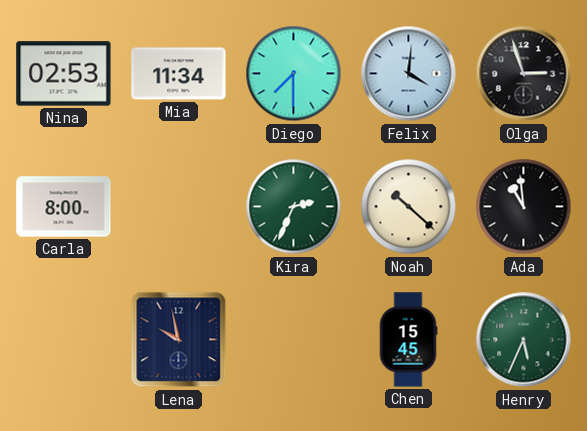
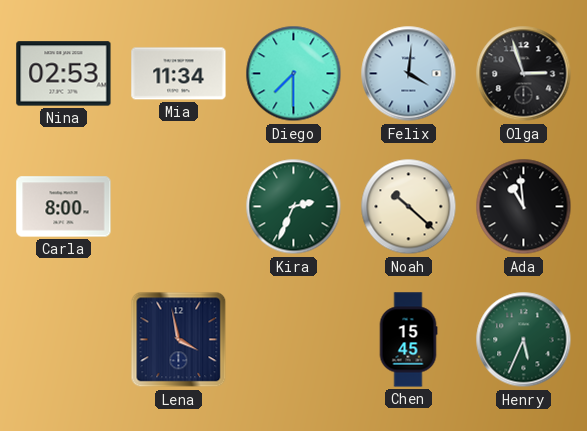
Lena: 9:58 -> 3:58
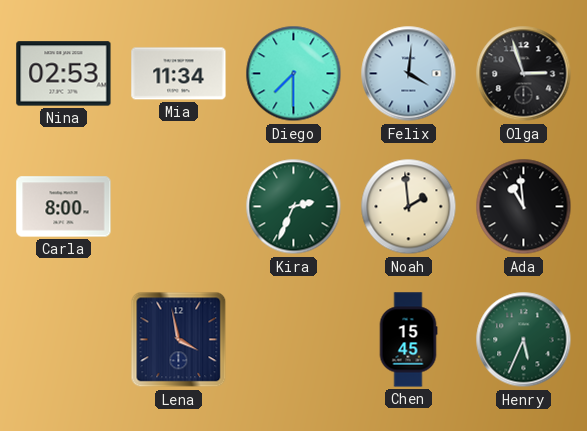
Noah: 10:22 -> 1:59
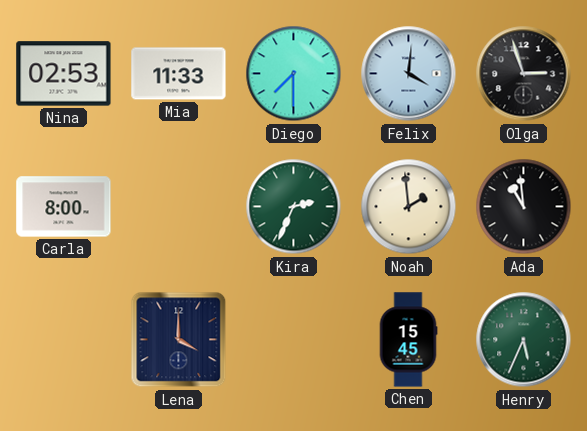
Mia: 11:34 -> 11:33
Lena: 3:58 -> 4:00
